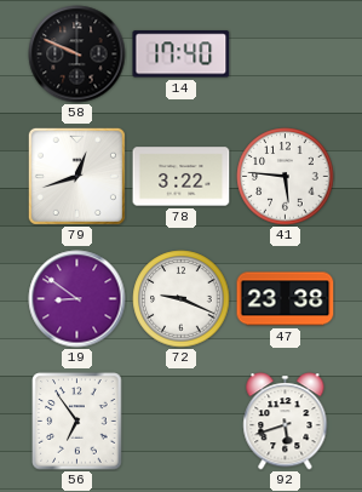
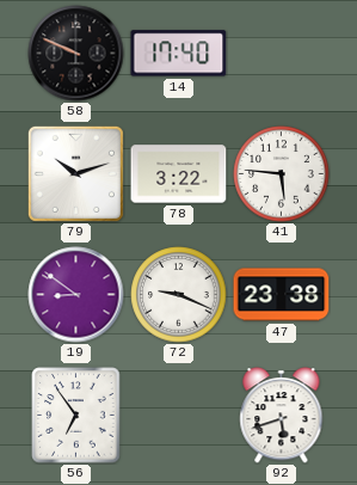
79: 12:42 -> 10:12
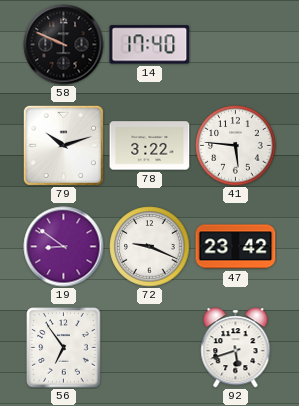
47: 23:38 -> 23:42
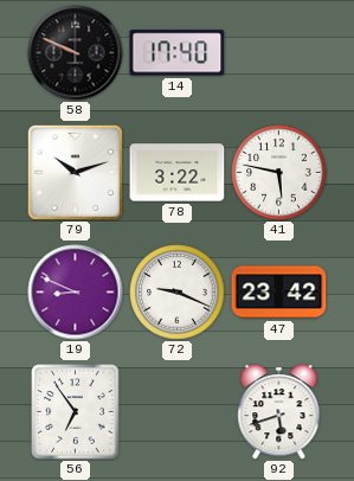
41: 5:46 -> 5:47
19: 8:51 -> 8:49
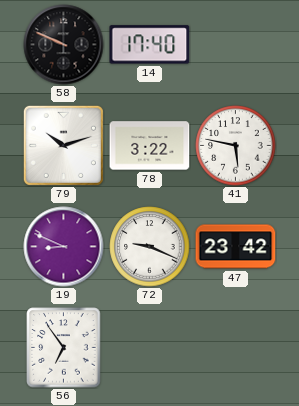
92: 5:42 -> none
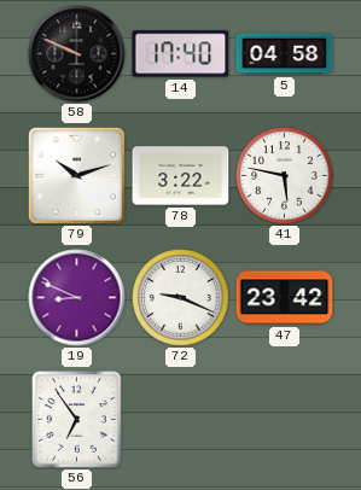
5: none -> 04:58
